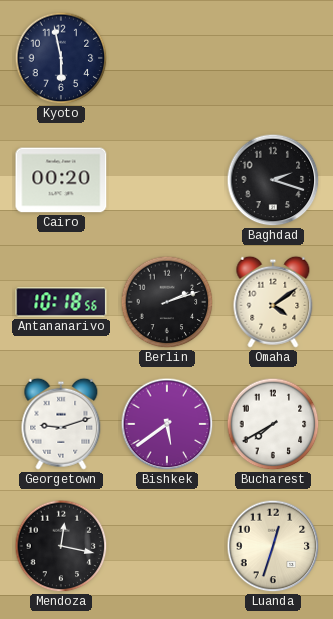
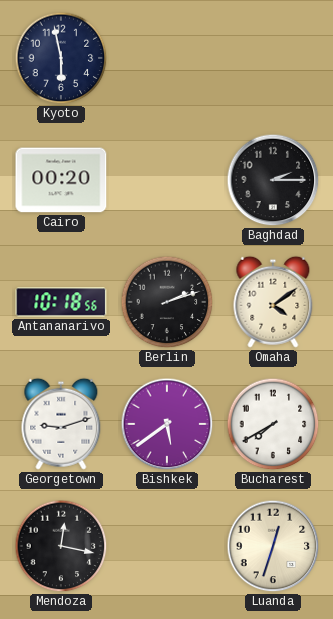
Baghdad: 2:18 -> 2:15
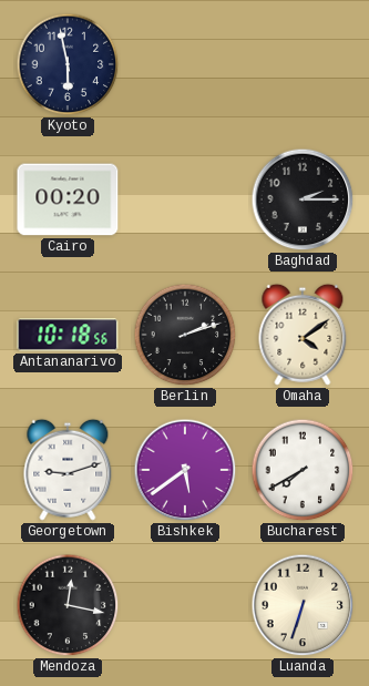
Luanda: 12:33 -> 6:33
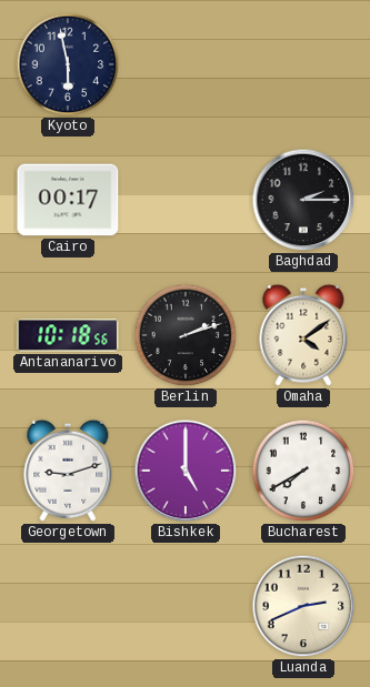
Cairo: 00:20 -> 00:17
Bishkek: 5:39 -> 5:00
Mendoza: 12:17 -> none
Luanda: 6:33 -> 2:41
